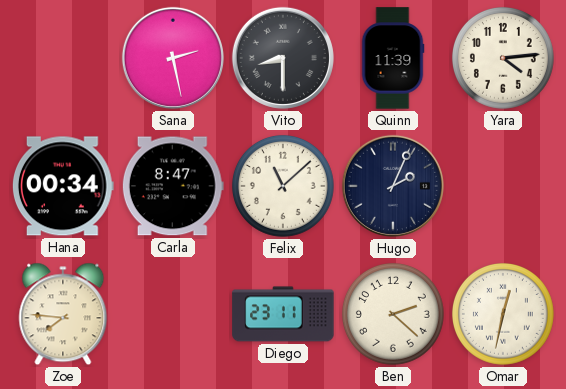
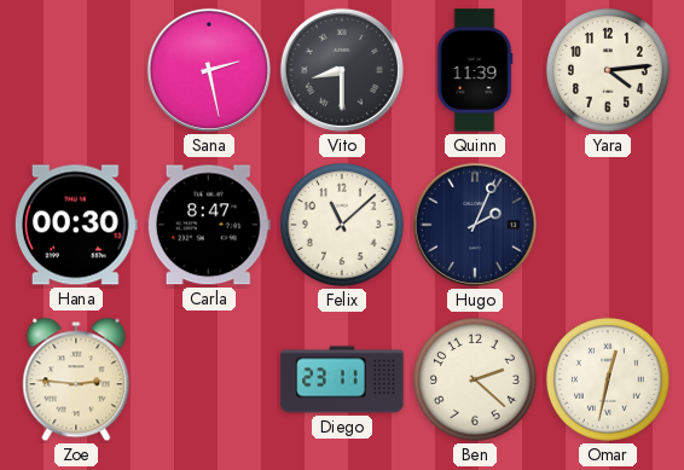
Hana: 00:34 -> 00:30
Zoe: 7:46 -> 2:46
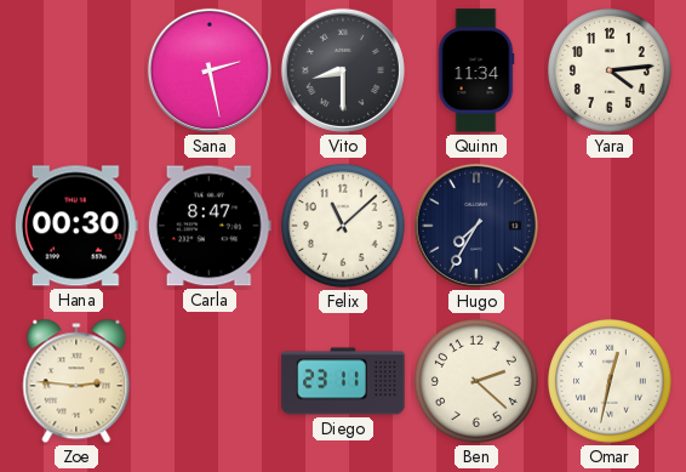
Quinn: 11:39 -> 11:34
Hugo: 2:04 -> 7:35
